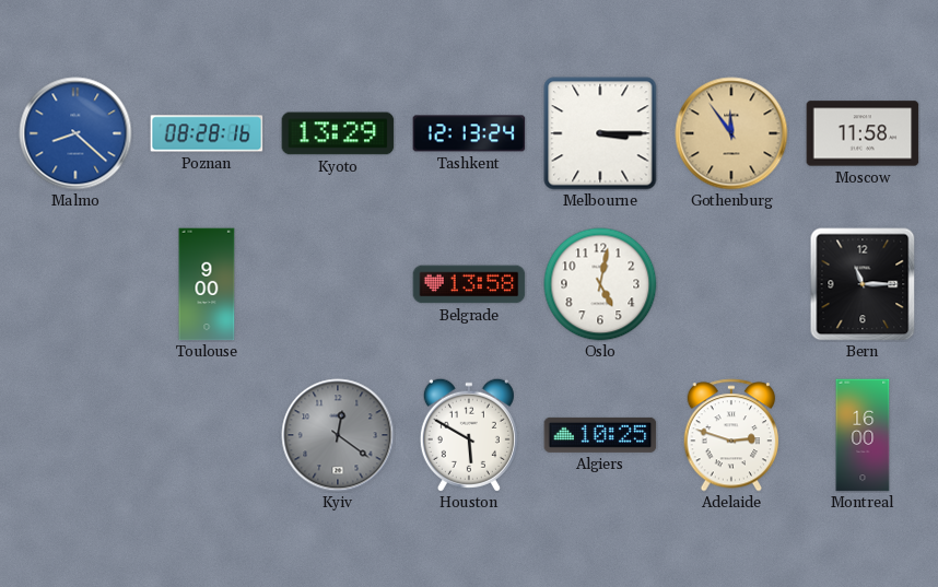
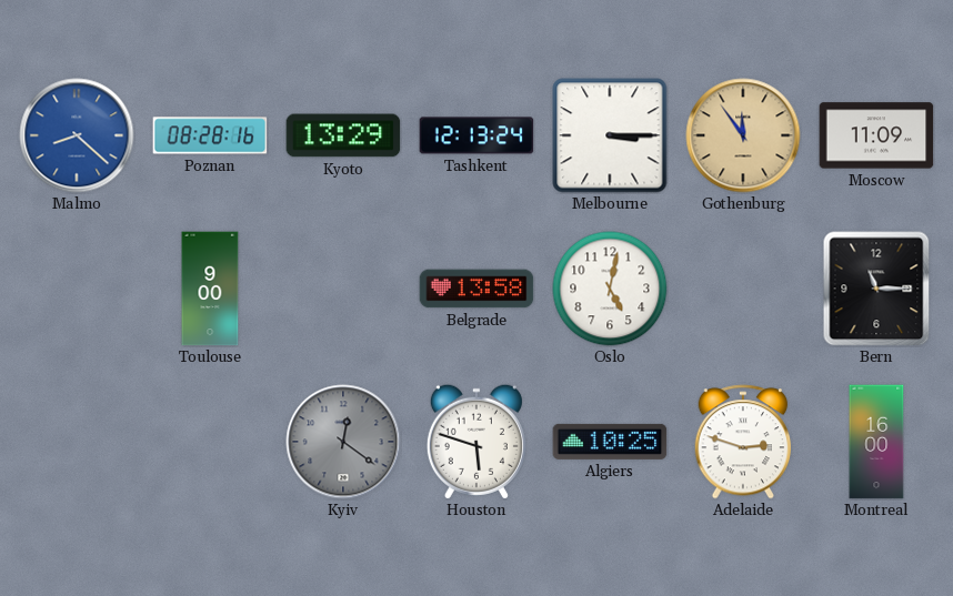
Moscow: 11:58 -> 11:09
Houston: 5:50 -> 5:48
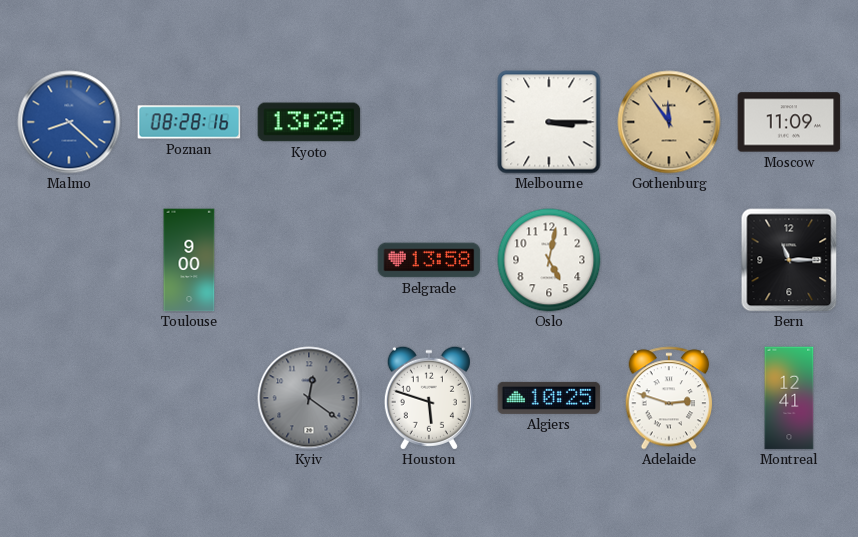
Tashkent: 12:13 -> none
Montreal: 16:00 -> 12:41
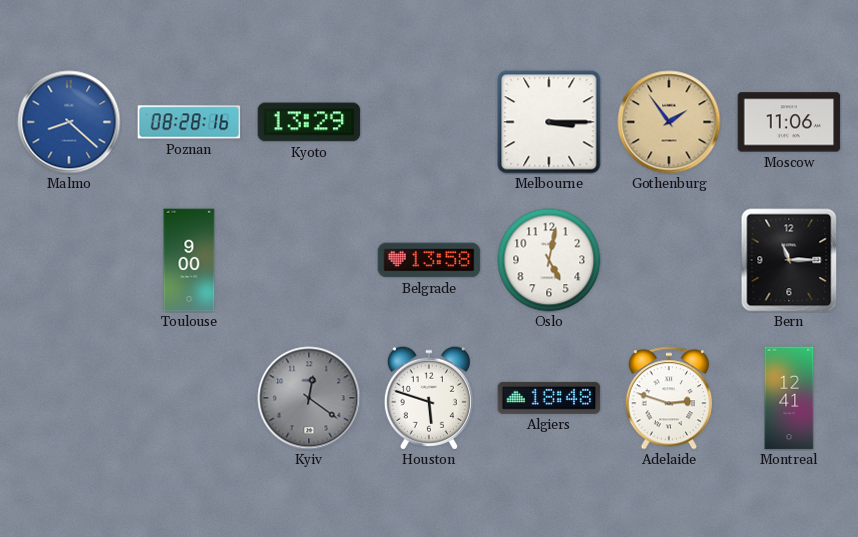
Gothenburg: 11:54 -> 1:54
Moscow: 11:09 -> 11:06
Algiers: 10:25 -> 18:48
